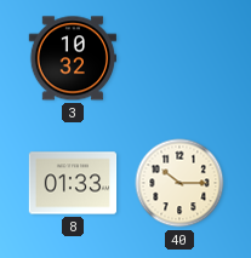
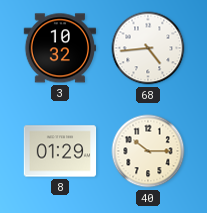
68: none -> 4:44
8: 01:33 -> 01:29
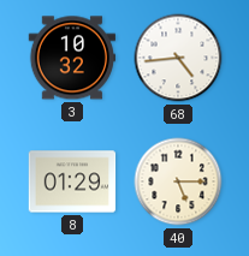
40: 10:15 -> 5:15
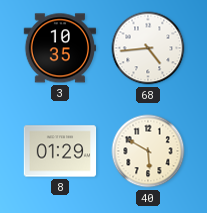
3: 10:32 -> 10:35
40: 5:15 -> 5:50
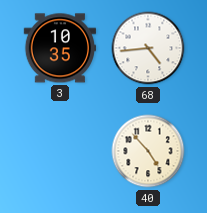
8: 01:29 -> none
40: 5:50 -> 4:53
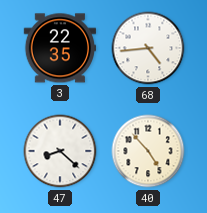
3: 10:35 -> 22:35
47: none -> 8:22
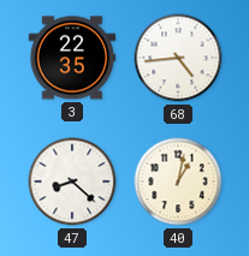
40: 4:53 -> 1:02
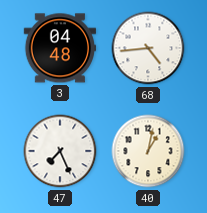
3: 22:35 -> 04:48
47: 8:22 -> 7:26
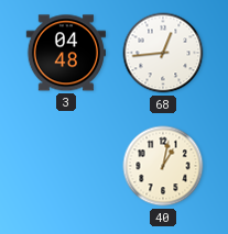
68: 4:44 -> 12:44
47: 7:26 -> none
